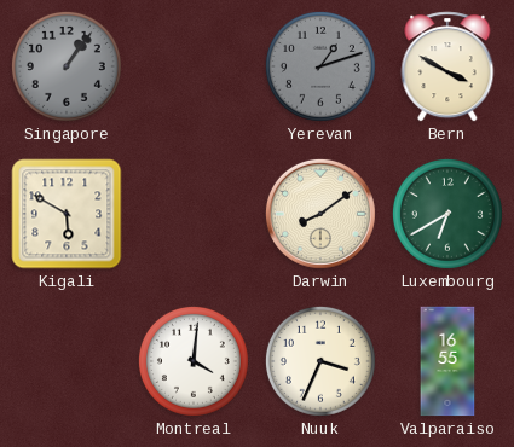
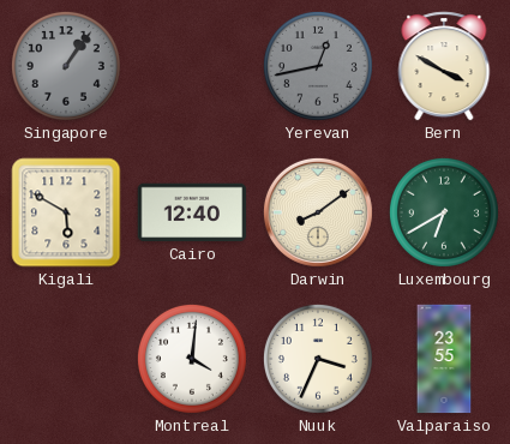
Yerevan: 1:12 -> 12:43
Cairo: none -> 12:40
Valparaiso: 16:55 -> 23:55
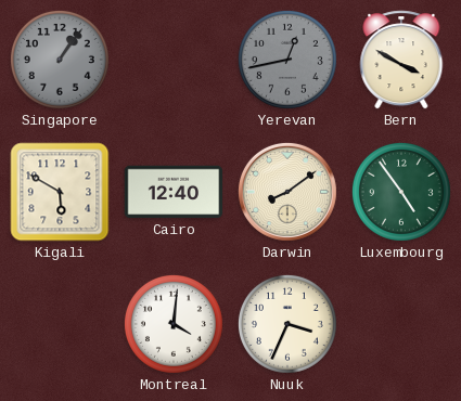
Luxembourg: 6:40 -> 4:54
Valparaiso: 23:55 -> none
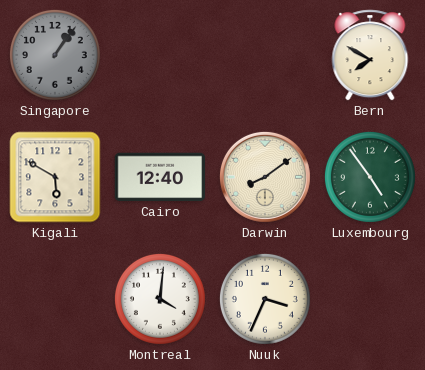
Yerevan: 12:43 -> none
Bern: 3:50 -> 7:50
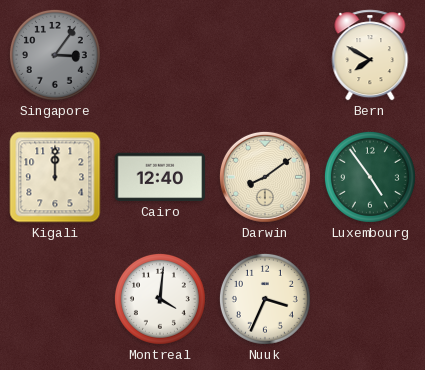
Singapore: 1:06 -> 3:06
Kigali: 5:50 -> 12:00
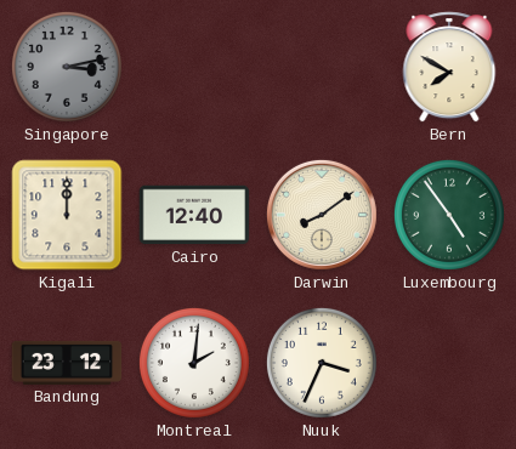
Singapore: 3:06 -> 3:13
Bandung: none -> 23:12
Montreal: 4:01 -> 2:01
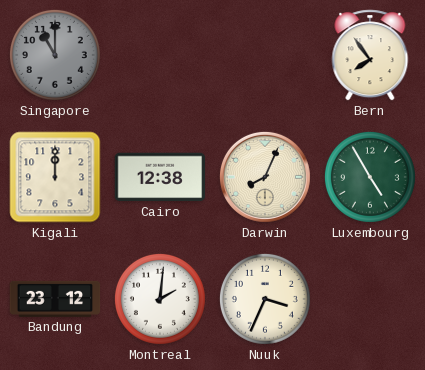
Singapore: 3:13 -> 11:00
Bern: 7:50 -> 7:54
Cairo: 12:40 -> 12:38
Darwin: 8:09 -> 8:04
Luxembourg: 4:54 -> 4:55
